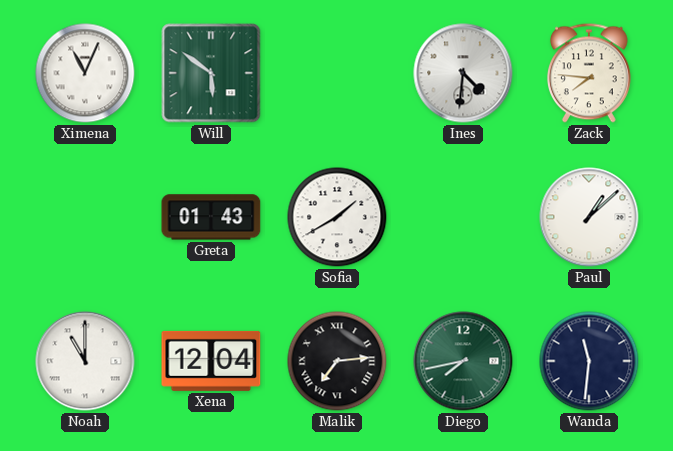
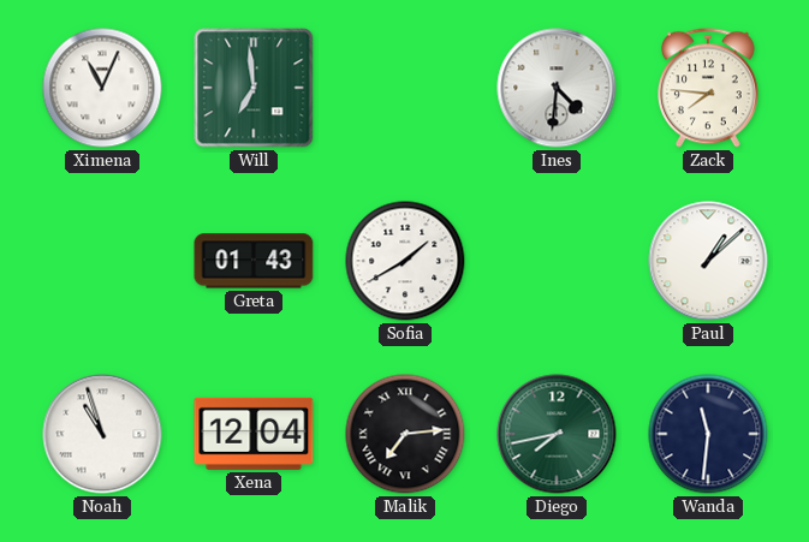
Will: 5:51 -> 6:59
Noah: 11:00 -> 10:57
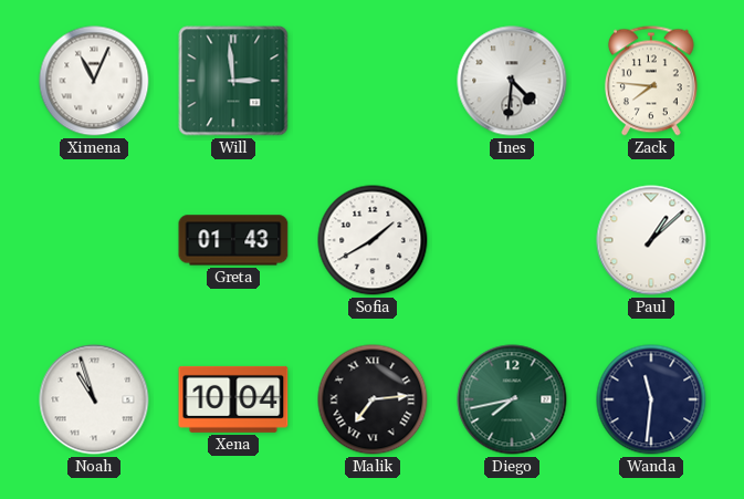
Will: 6:59 -> 2:59
Xena: 12:04 -> 10:04
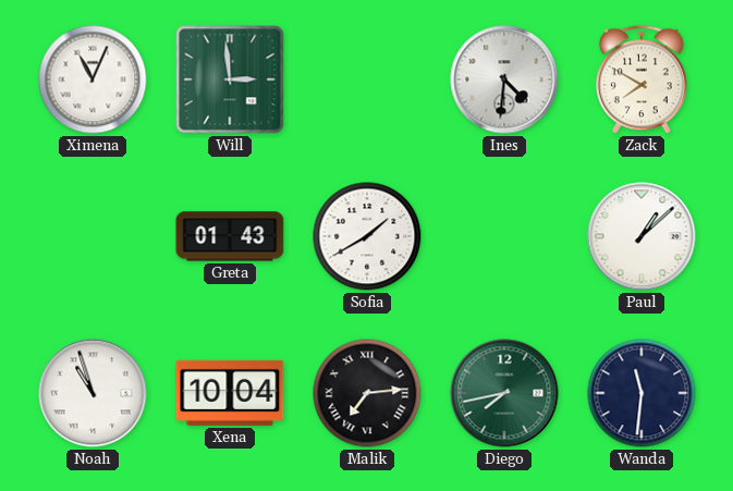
Zack: 7:46 -> 7:50
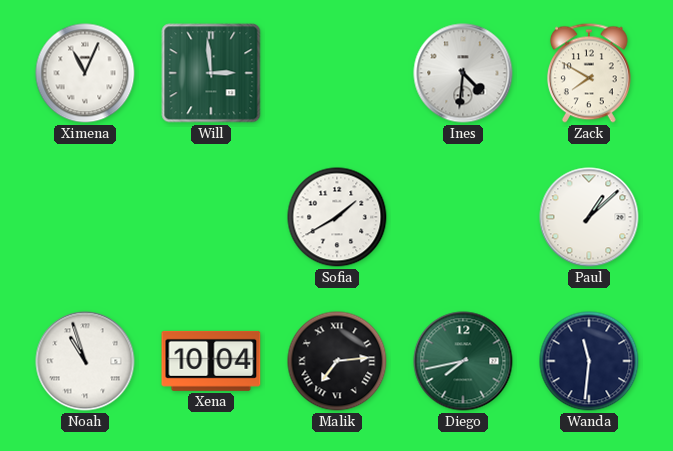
Greta: 01:43 -> none
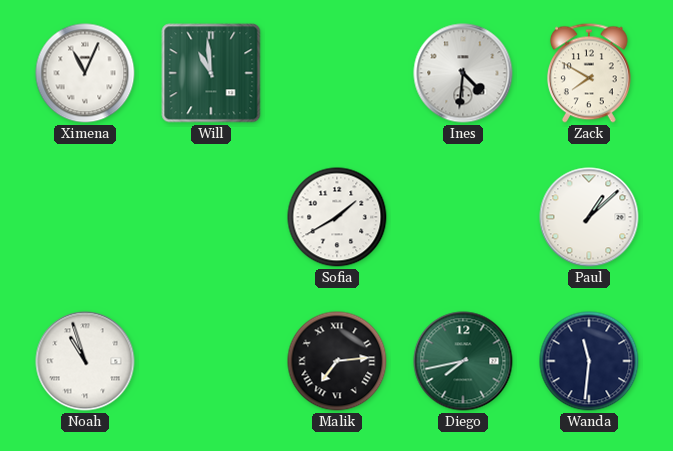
Will: 2:59 -> 10:59
Xena: 10:04 -> none
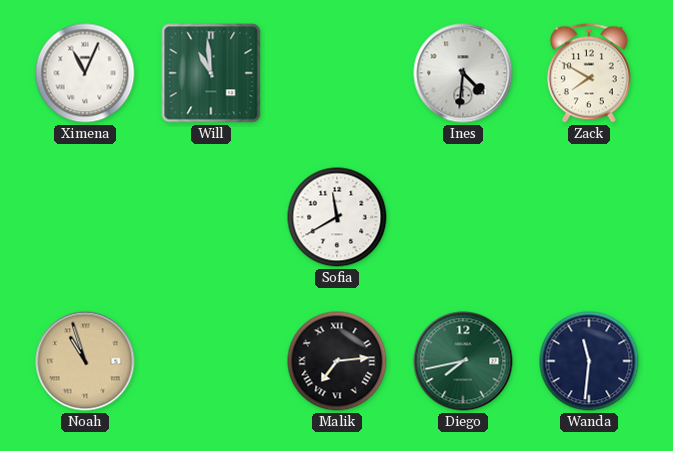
Sofia: 1:40 -> 11:40
Paul: 1:08 -> none
Noah dial: white -> champagne
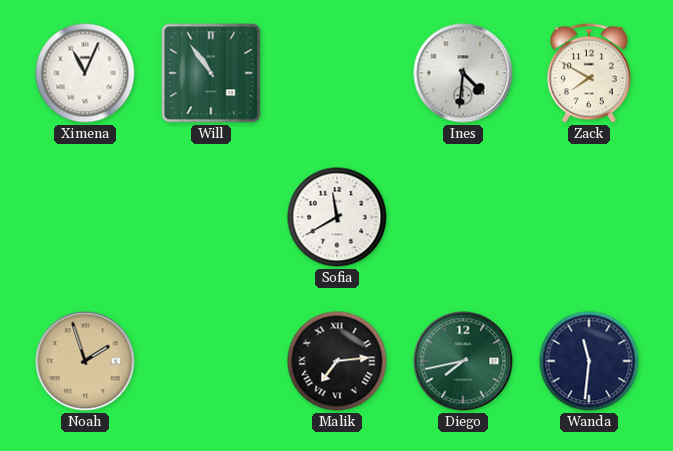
Will: 10:59 -> 10:54
Noah: 10:57 -> 1:57
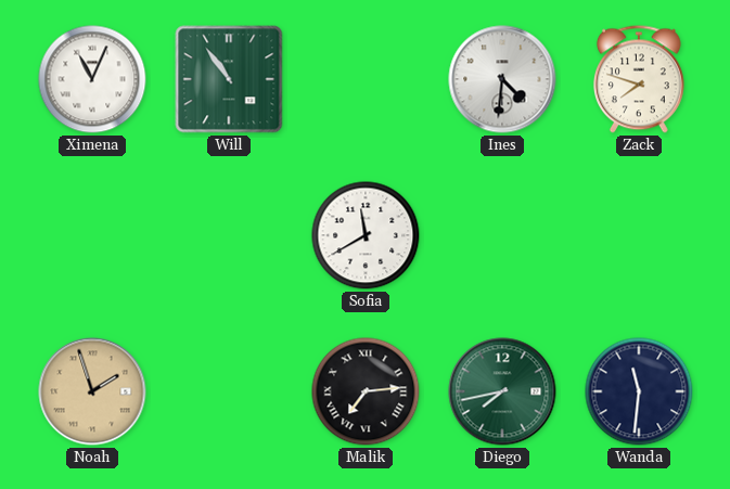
Zack: 7:50 -> 7:48
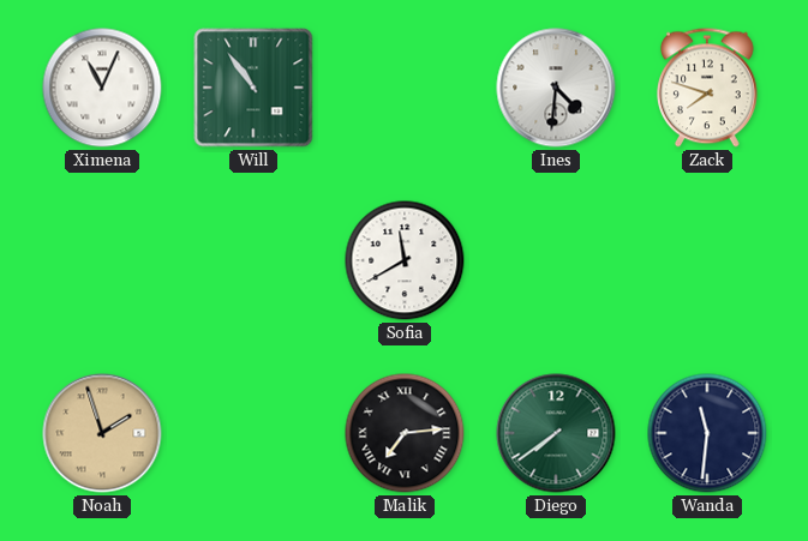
Diego: 7:43 -> 7:39
